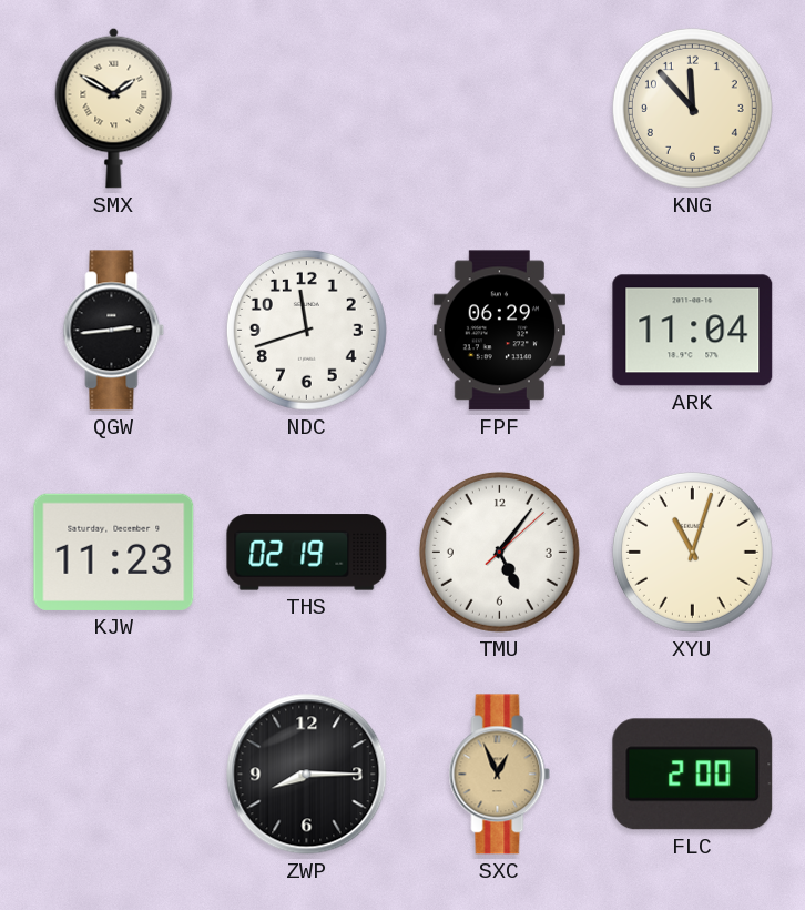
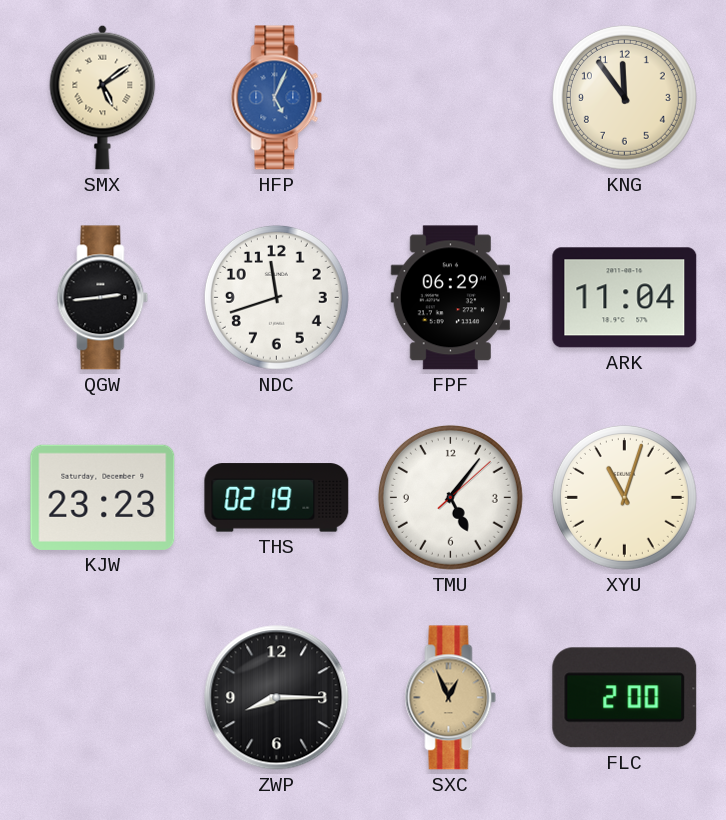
SMX: 1:50 -> 5:09
HFP: none -> 5:04
KNG: 11:53 -> 11:54
KJW: 11:23 -> 23:23
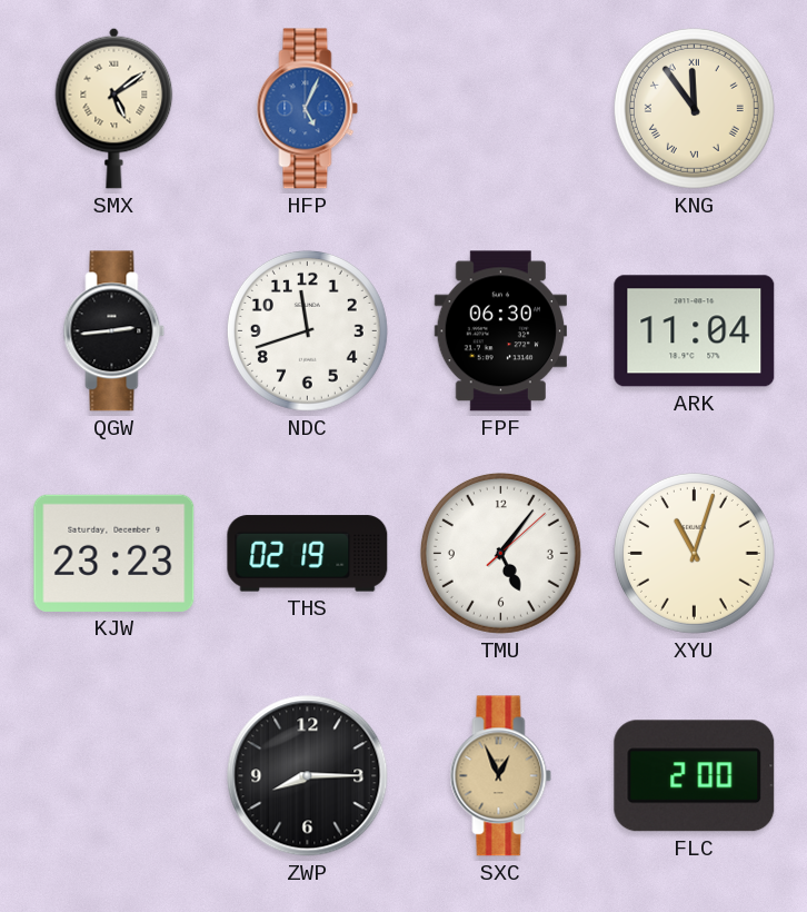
KNG numerals: Arabic -> Roman
FPF: 06:29 -> 06:30
